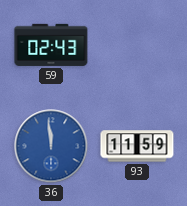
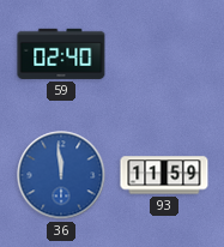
59: 02:43 -> 02:40
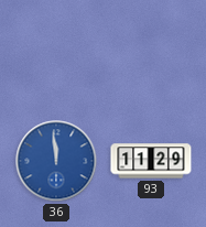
59: 02:40 -> none
93: 11:59 -> 11:29
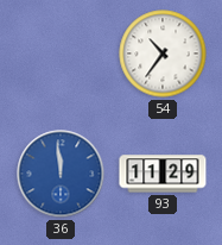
54: none -> 10:36
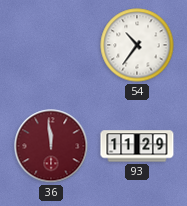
36 dial: blue -> burgundy
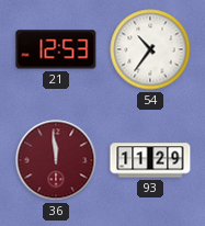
21: none -> 12:53
